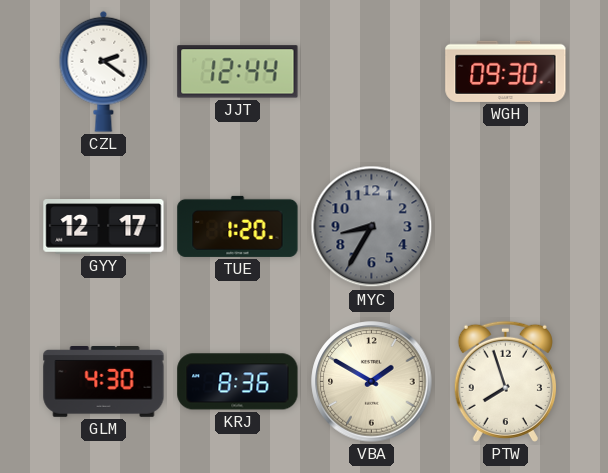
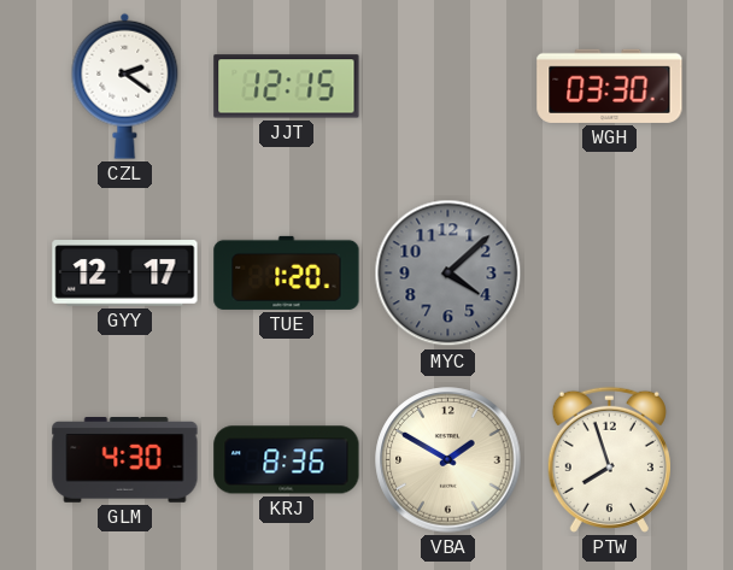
JJT: 12:44 -> 12:15
WGH: 09:30 -> 03:30
MYC: 8:35 -> 4:08
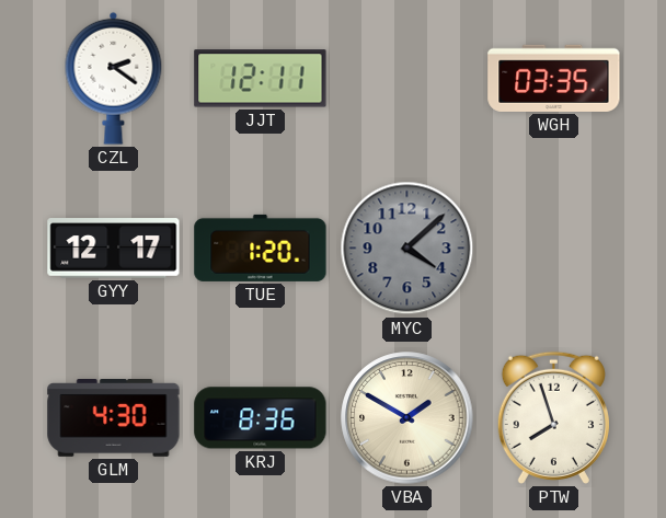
JJT: 12:15 -> 12:11
WGH: 03:30 -> 03:35
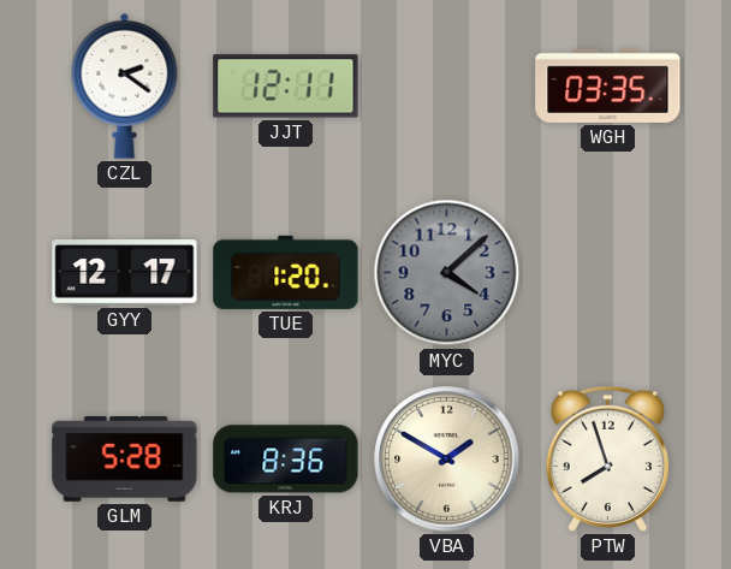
GLM: 4:30 -> 5:28
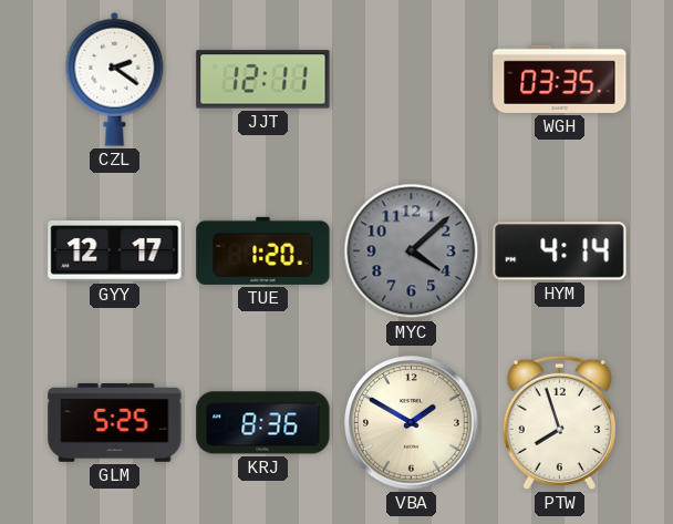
HYM: none -> 4:14
GLM: 5:28 -> 5:25
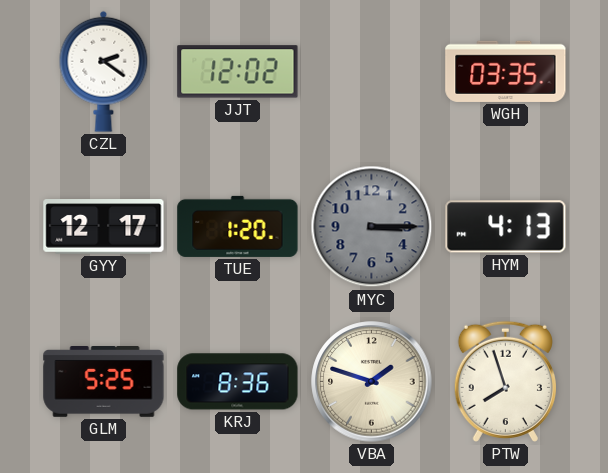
JJT: 12:11 -> 12:02
MYC: 4:08 -> 3:15
HYM: 4:14 -> 4:13
VBA: 1:50 -> 1:48
